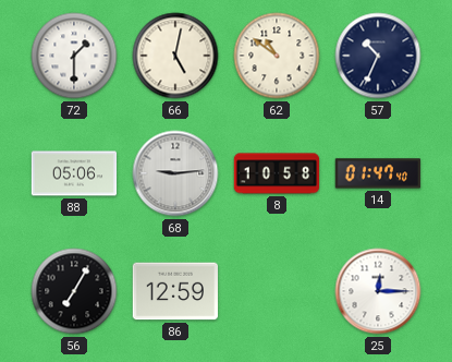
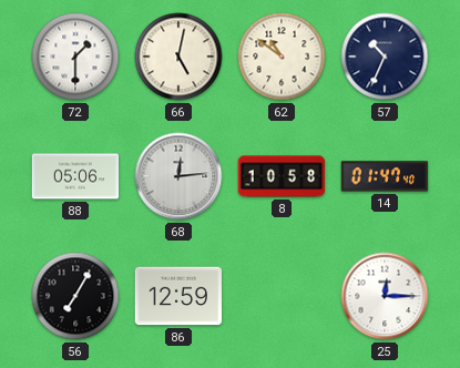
68: 9:14 -> 12:14
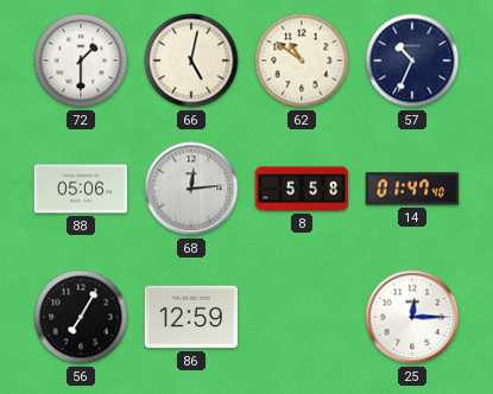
8: 10:58 -> 5:58
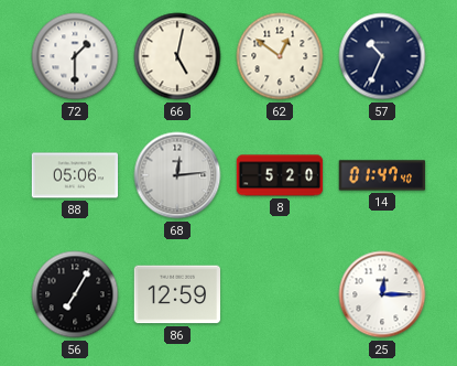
62: 10:51 -> 12:51
8: 5:58 -> 5:20
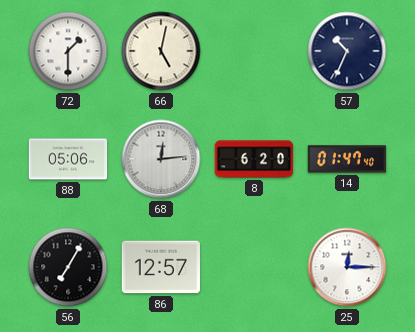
62: 12:51 -> none
8: 5:20 -> 6:20
86: 12:59 -> 12:57
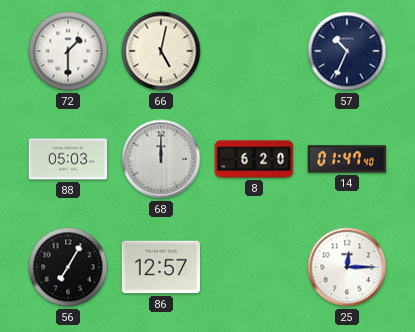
88: 05:06 -> 05:03
68: 12:14 -> 12:00
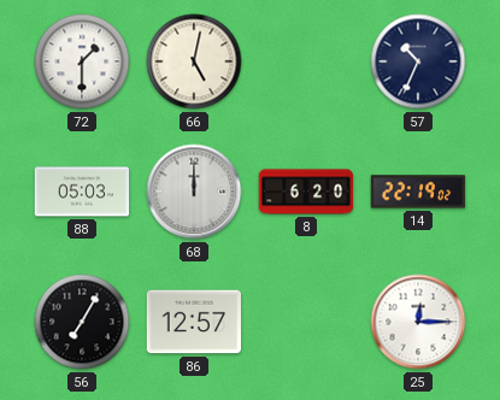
14: 01:47 -> 22:19
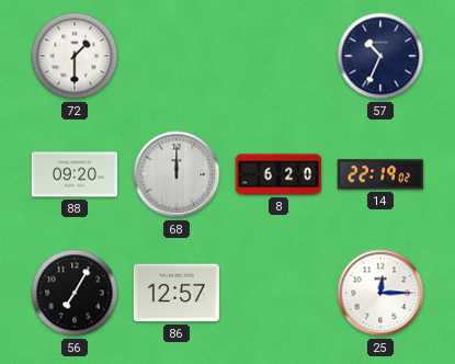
66: 5:02 -> none
88: 05:03 -> 09:20
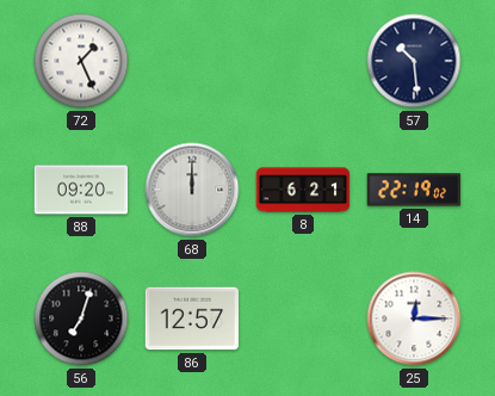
72: 1:30 -> 1:26
57: 10:34 -> 10:29
8: 6:20 -> 6:21
56: 7:05 -> 7:03
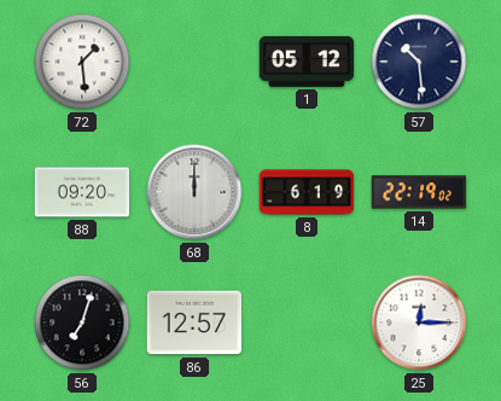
72: 1:26 -> 1:29
1: none -> 05:12
8: 6:21 -> 6:19
